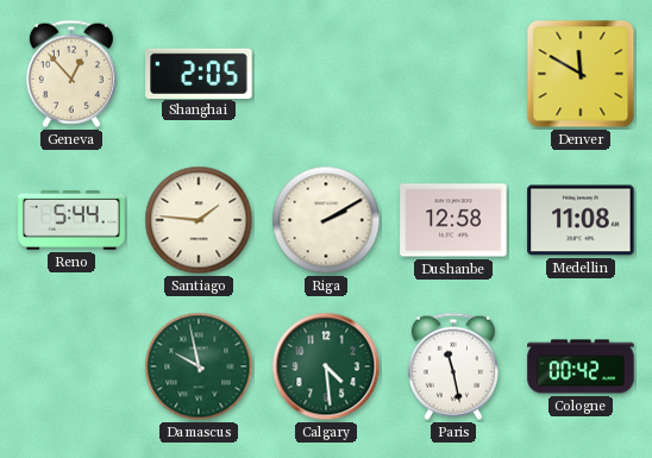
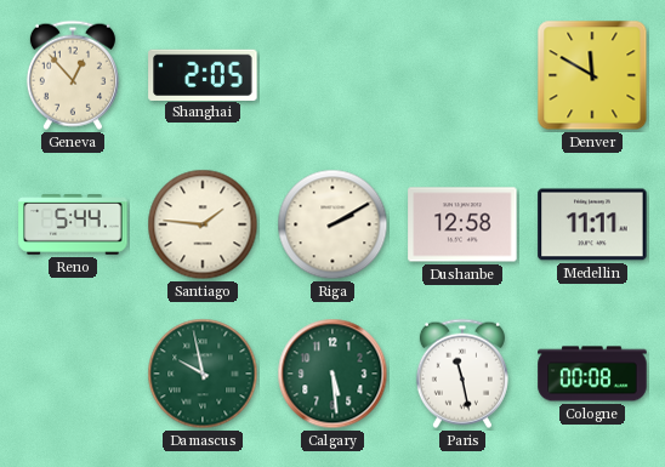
Medellin: 11:08 -> 11:11
Calgary: 4:29 -> 5:29
Cologne: 00:42 -> 00:08
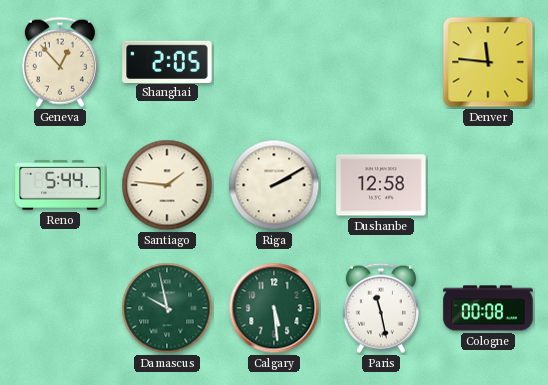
Denver: 11:50 -> 11:46
Medellin: 11:11 -> none
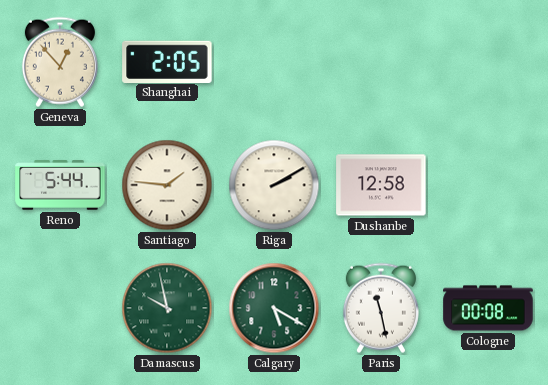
Denver: 11:46 -> none
Calgary: 5:29 -> 5:20
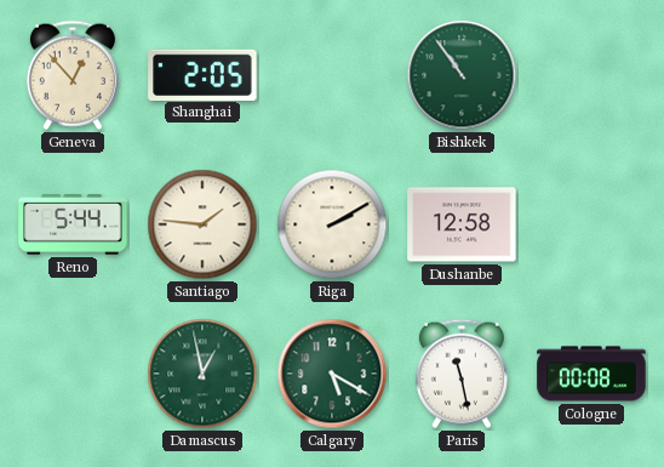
Bishkek: none -> 10:54
Damascus: 9:58 -> 12:58
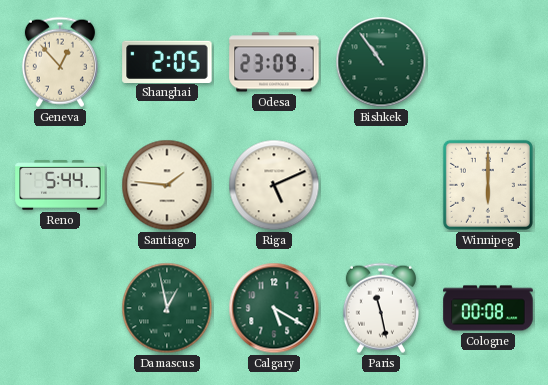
Odesa: none -> 23:09
Riga: 2:10 -> 5:11
Dushanbe: 12:58 -> none
Winnipeg: none -> 6:00
